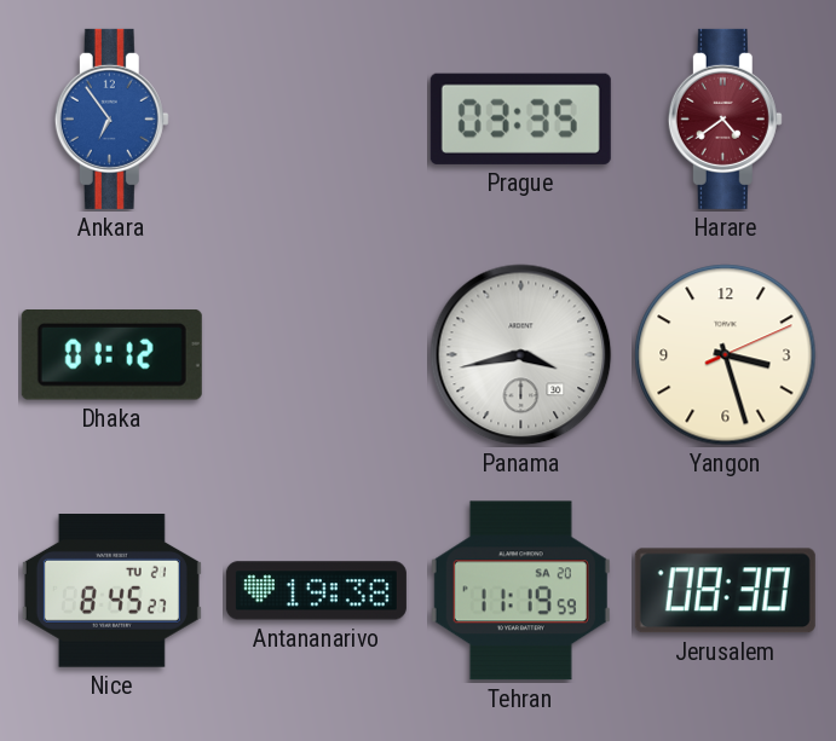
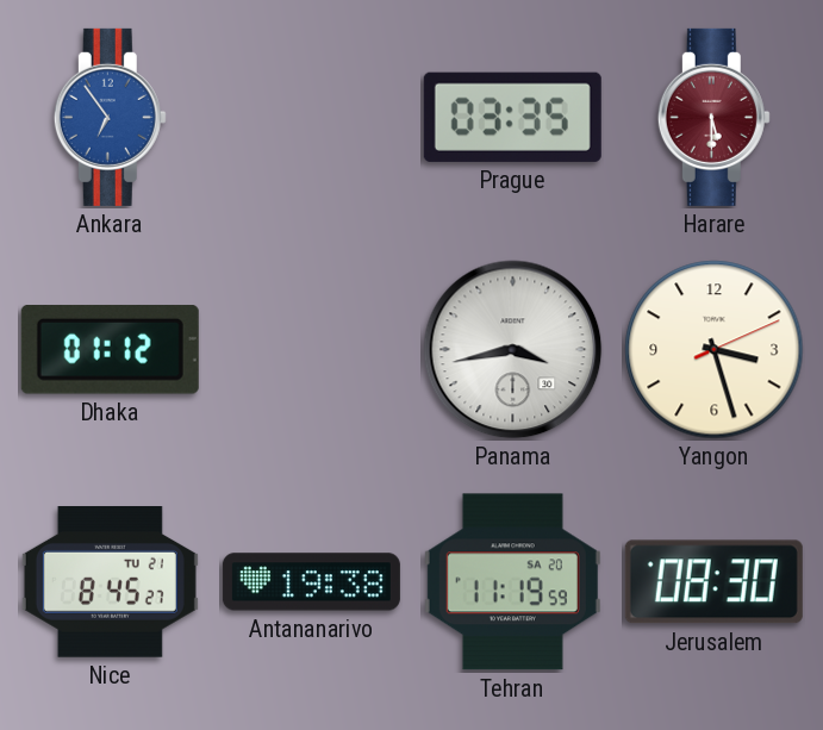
Harare: 4:39 -> 5:30
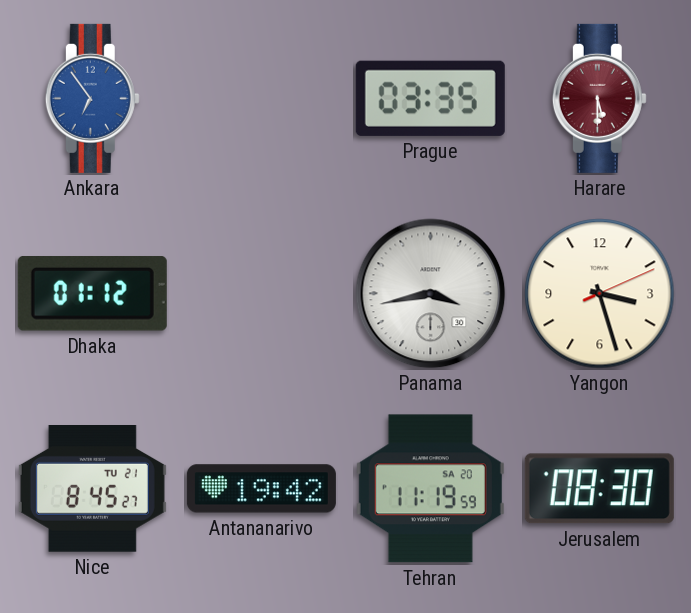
Antananarivo: 19:38 -> 19:42
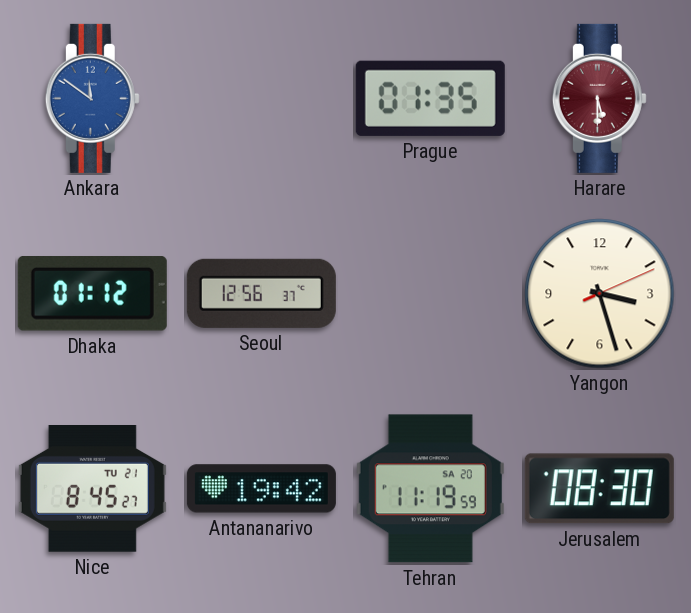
Ankara: 6:54 -> 11:51
Prague: 03:35 -> 01:35
Seoul: none -> 12:56
Panama: 3:43 -> none
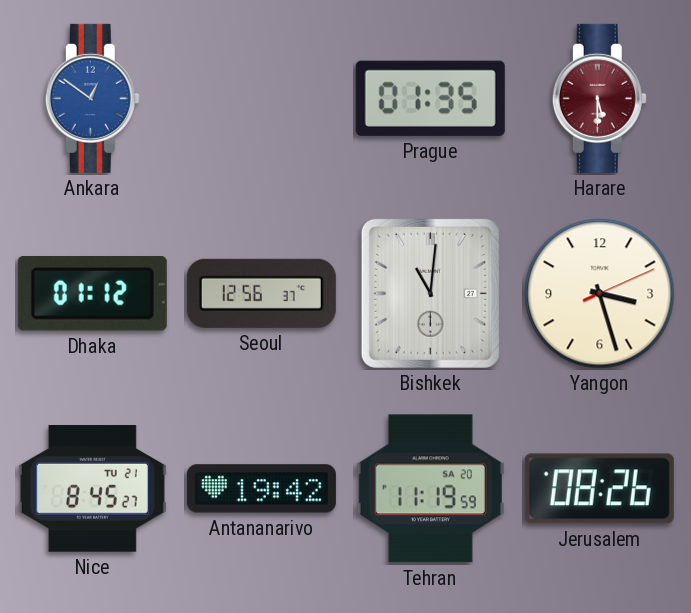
Ankara: 11:51 -> 12:51
Bishkek: none -> 11:01
Jerusalem: 08:30 -> 08:26
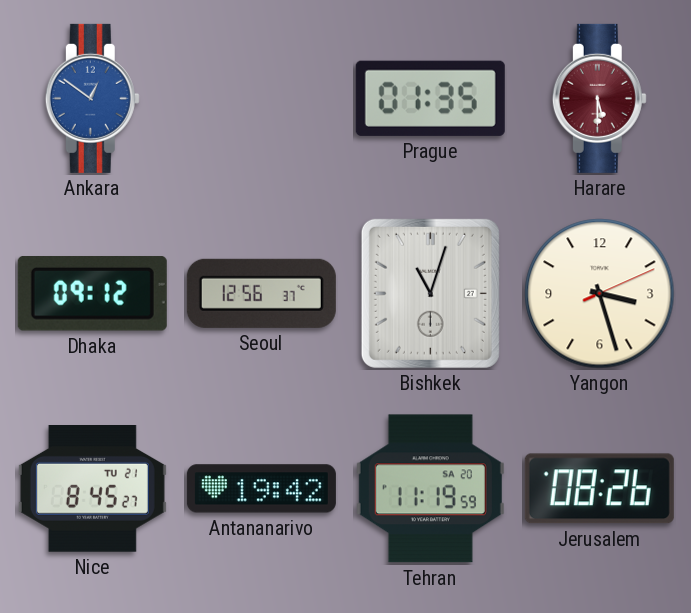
Dhaka: 01:12 -> 09:12
Bishkek: 11:01 -> 11:03
